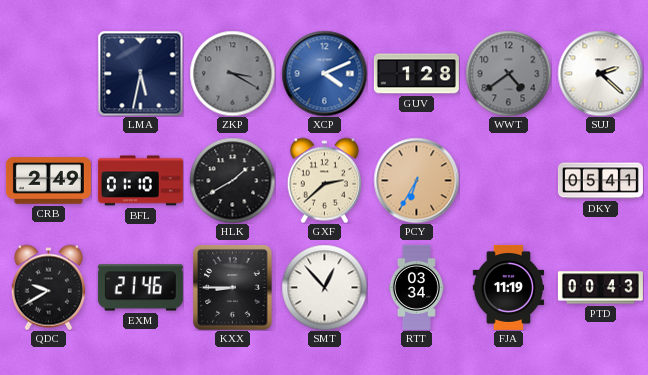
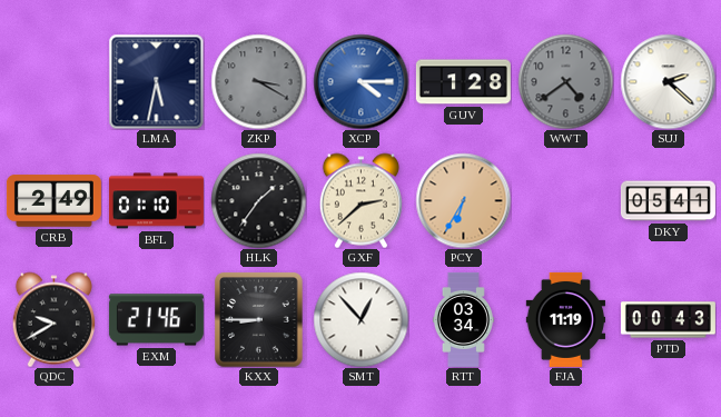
XCP: 4:11 -> 4:15
HLK: 1:40 -> 1:36
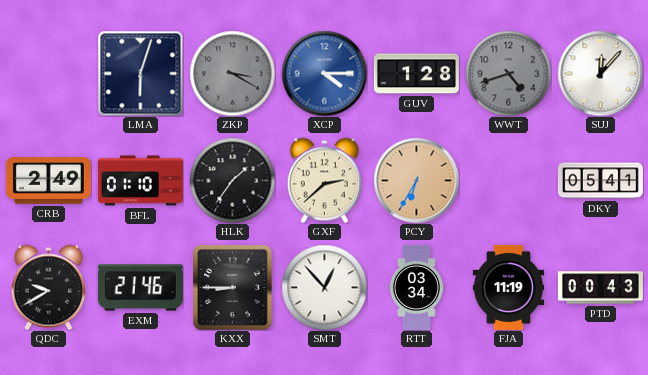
LMA: 5:32 -> 6:03
WWT: 4:39 -> 4:42
SUJ: 2:22 -> 12:07
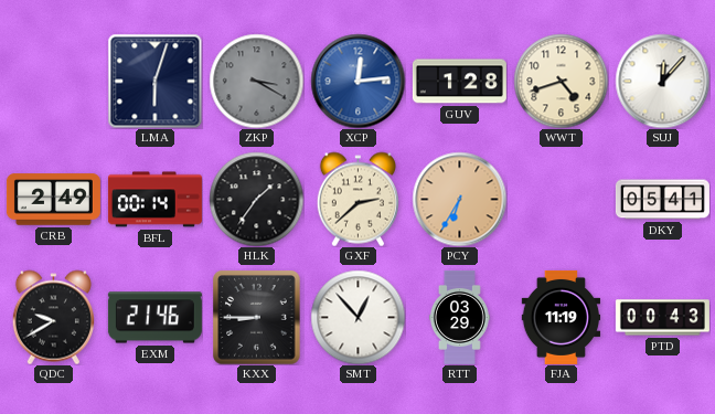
XCP: 4:15 -> 12:14
WWT dial: grey -> cream
BFL: 01:10 -> 00:14
RTT: 03:34 -> 03:29
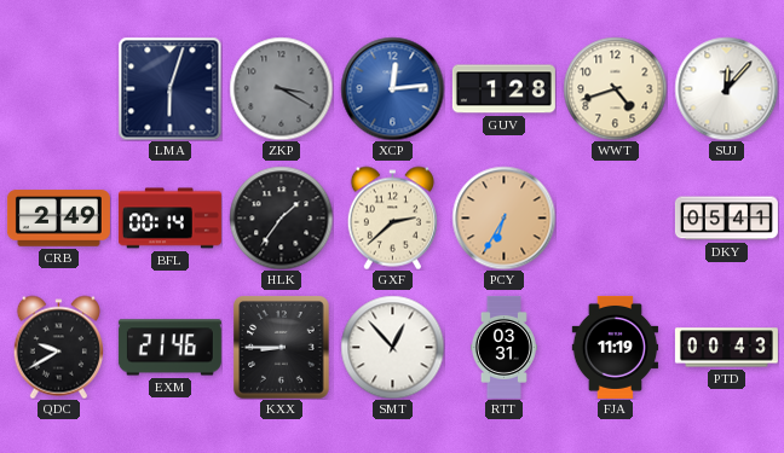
RTT: 03:29 -> 03:31
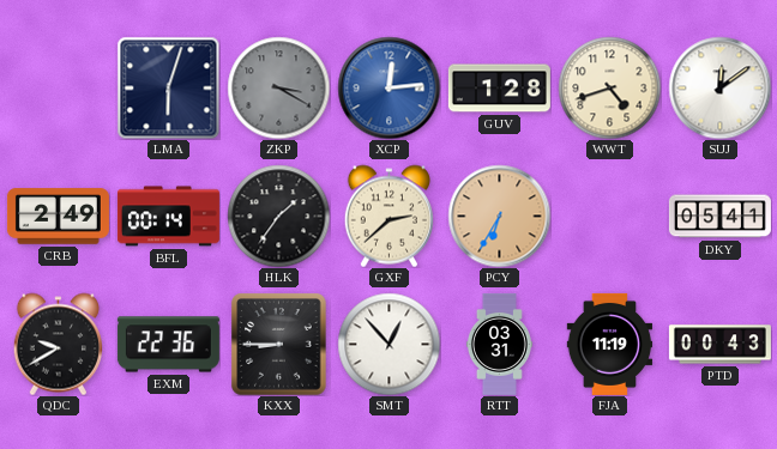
SUJ: 12:07 -> 12:09
EXM: 21:46 -> 22:36
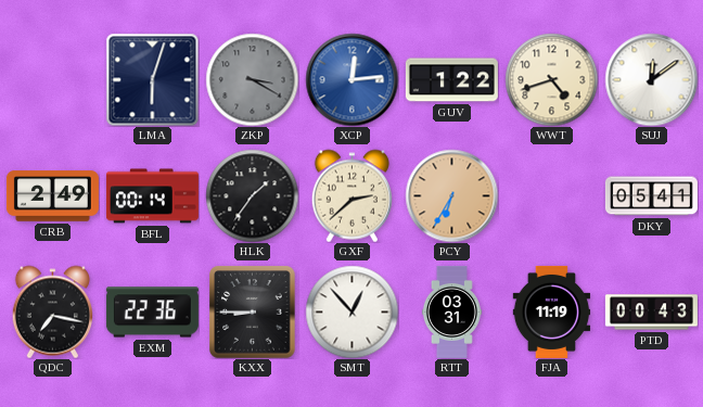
GUV: 1:28 -> 1:22
QDC: 9:40 -> 7:17
